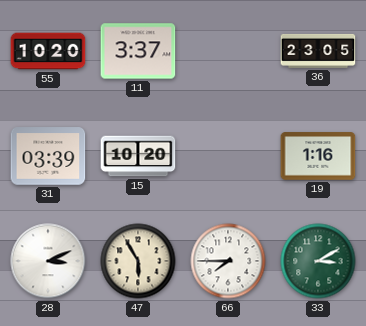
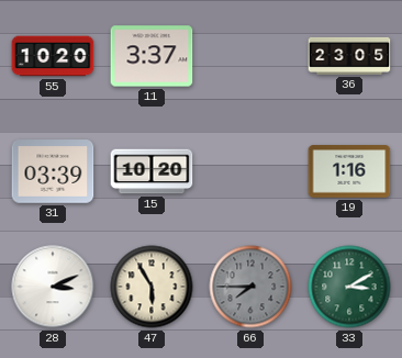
66 dial: white -> grey
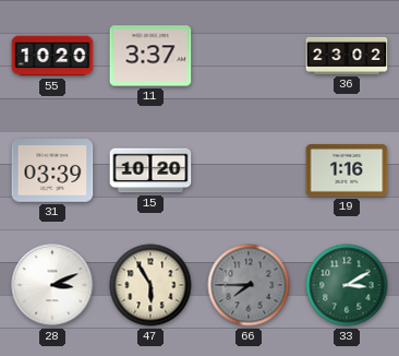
36: 23:05 -> 23:02
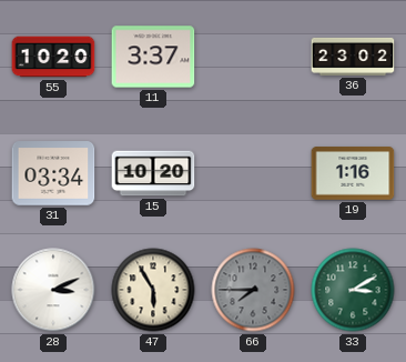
31: 03:39 -> 03:34
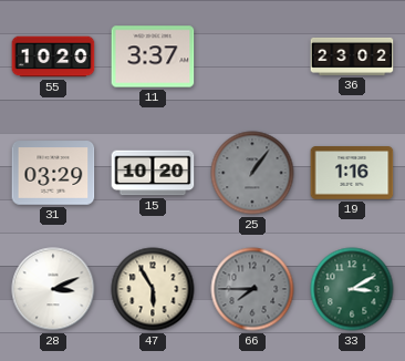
31: 03:34 -> 03:29
25: none -> 1:06
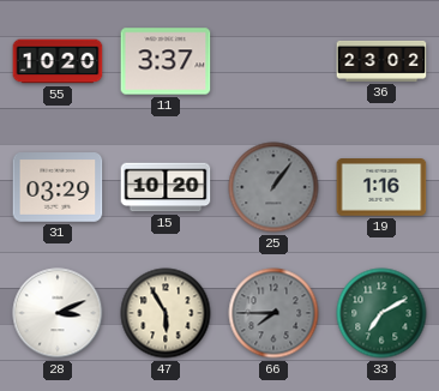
33: 3:10 -> 7:10
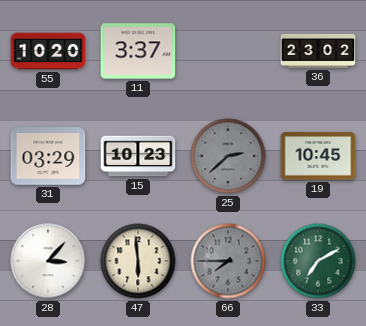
15: 10:20 -> 10:23
25: 1:06 -> 2:38
19: 1:16 -> 10:45
28: 3:11 -> 3:07
47: 5:55 -> 5:59
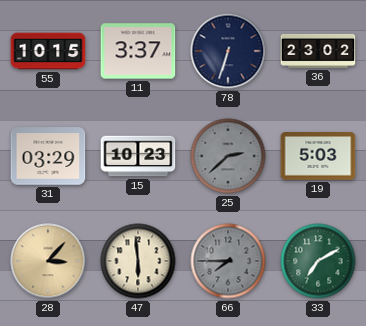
55: 10:20 -> 10:15
78: none -> 6:33
19: 10:45 -> 5:03
28 dial: white -> champagne
